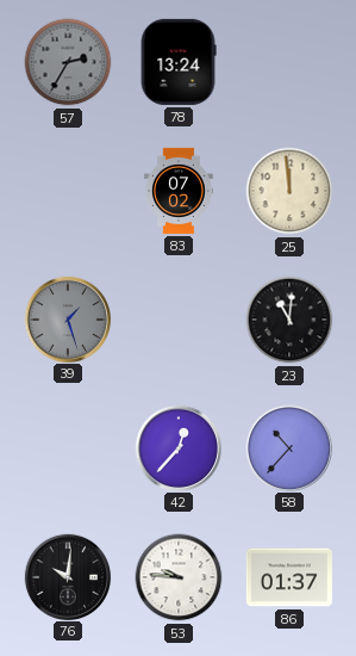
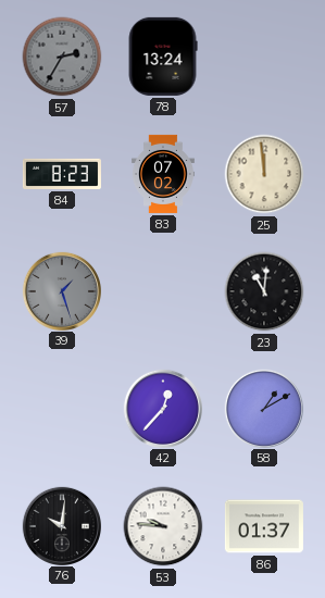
84: none -> 8:23
58: 10:37 -> 1:10
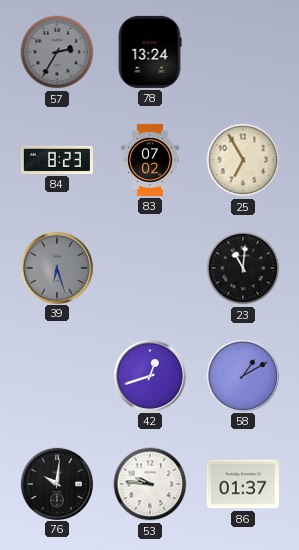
25: 11:59 -> 6:55
39: 1:27 -> 6:27
42: 12:37 -> 12:42
